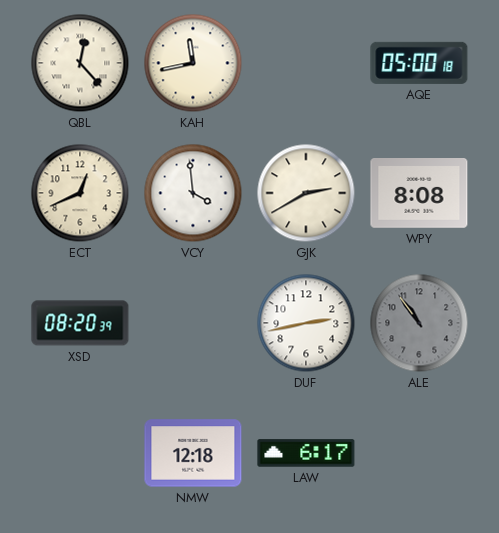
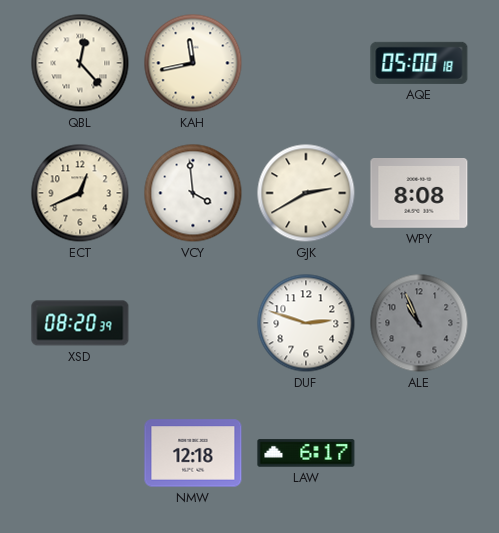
DUF: 2:43 -> 2:48
ALE: 10:54 -> 10:56
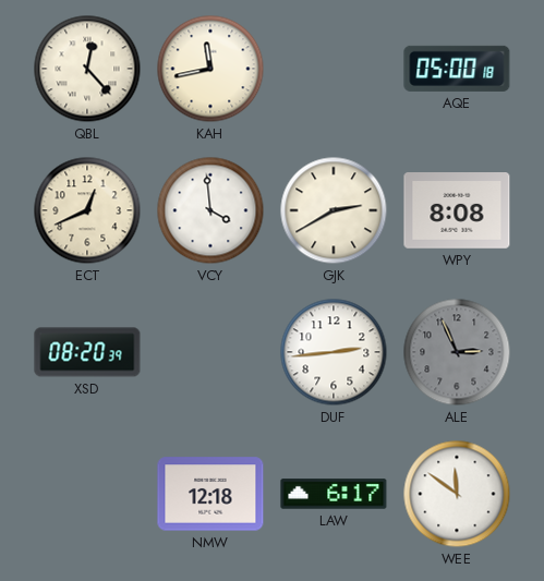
DUF: 2:48 -> 2:44
ALE: 10:56 -> 2:56
WEE: none -> 11:51
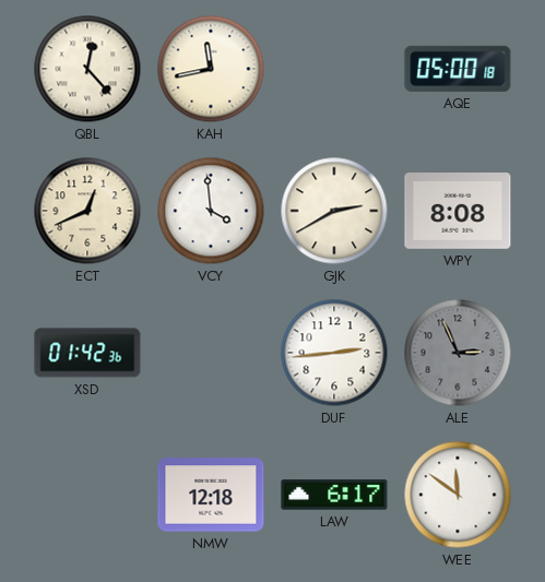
XSD: 08:20 -> 01:42
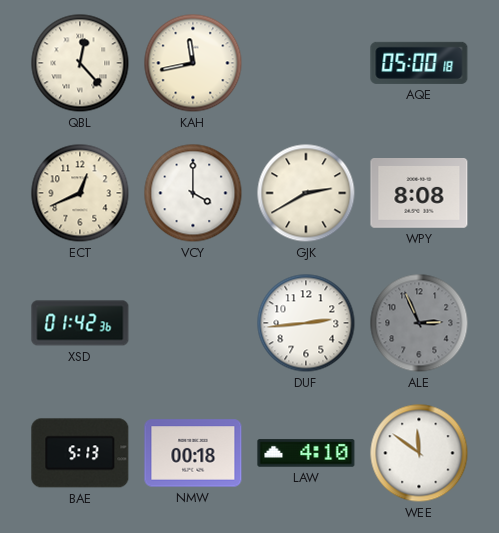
VCY: 3:59 -> 4:00
BAE: none -> 5:13
NMW: 12:18 -> 00:18
LAW: 6:17 -> 4:10
